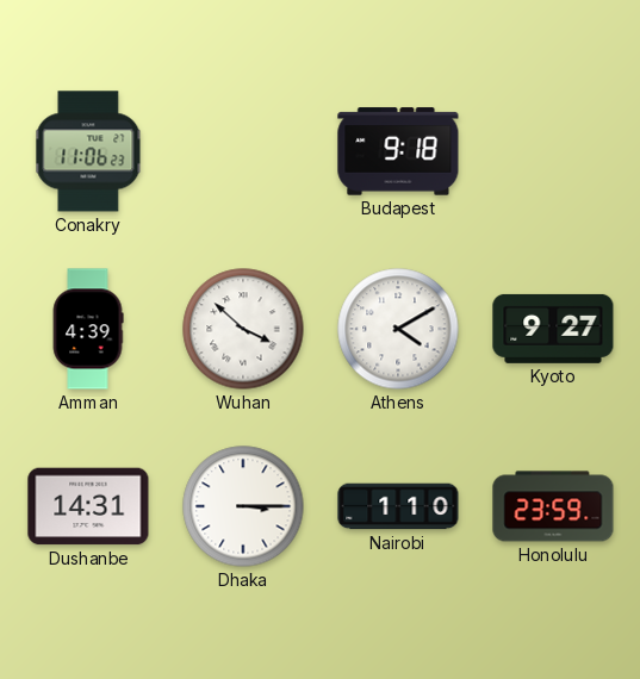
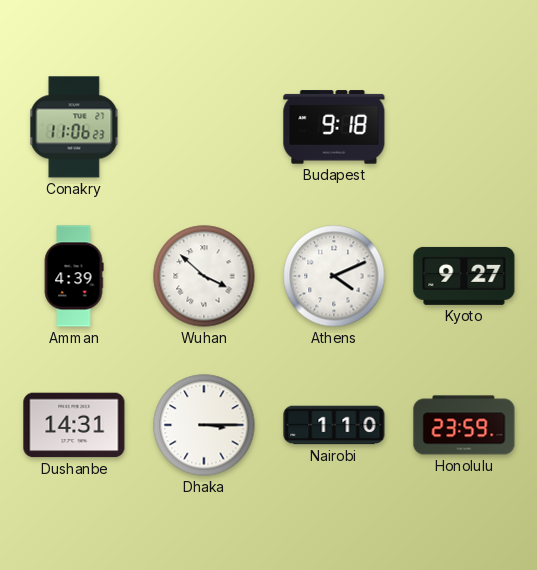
Athens: 4:10 -> 4:11
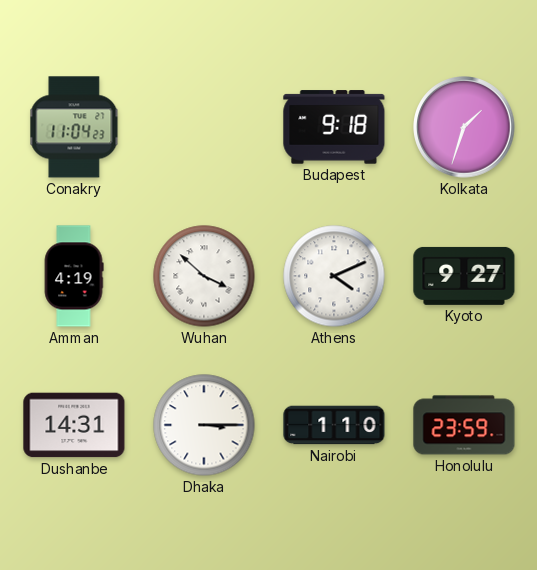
Conakry: 11:06 -> 11:04
Kolkata: none -> 1:33
Amman: 4:39 -> 4:19
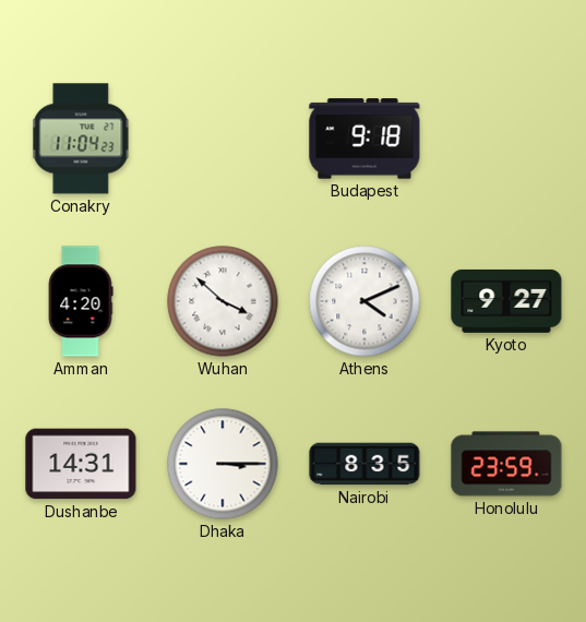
Kolkata: 1:33 -> none
Amman: 4:19 -> 4:20
Nairobi: 1:10 -> 8:35
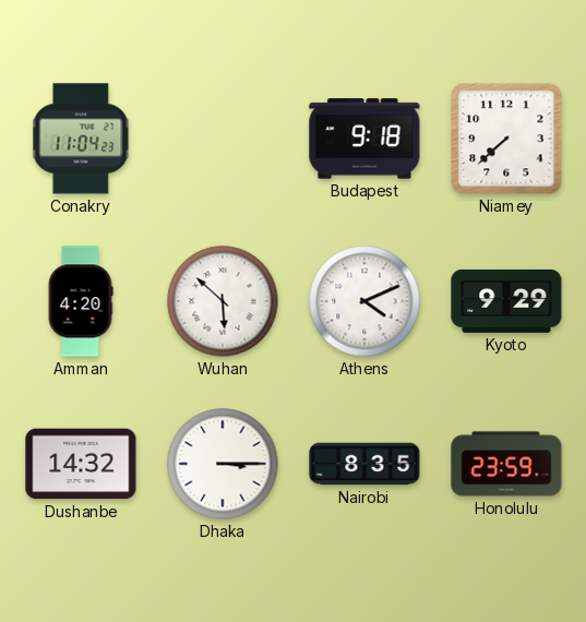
Niamey: none -> 7:38
Wuhan: 3:52 -> 5:52
Kyoto: 9:27 -> 9:29
Dushanbe: 14:31 -> 14:32
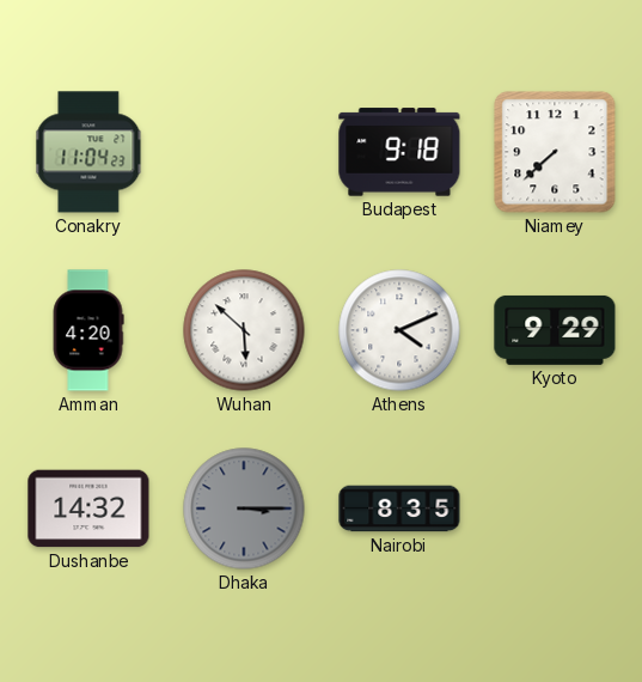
Dhaka dial: white -> grey
Honolulu: 23:59 -> none
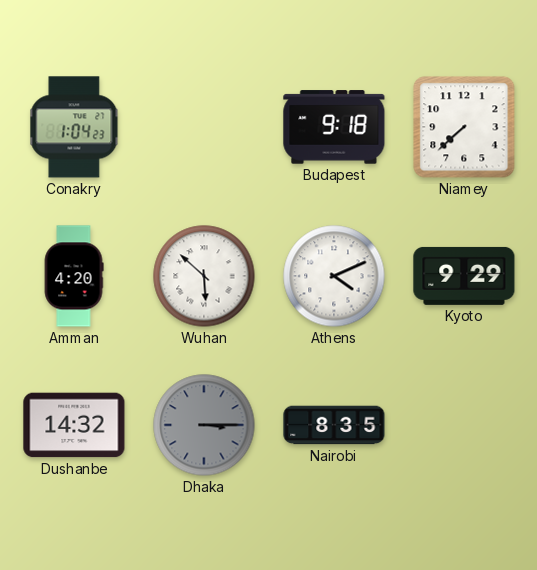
Conakry: 11:04 -> 1:04
